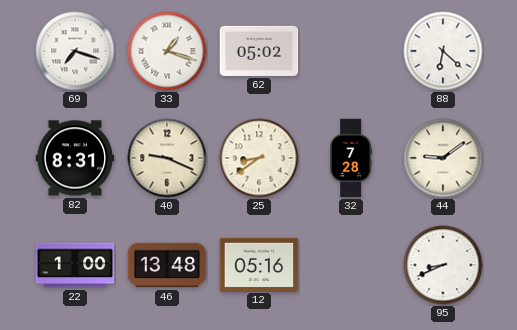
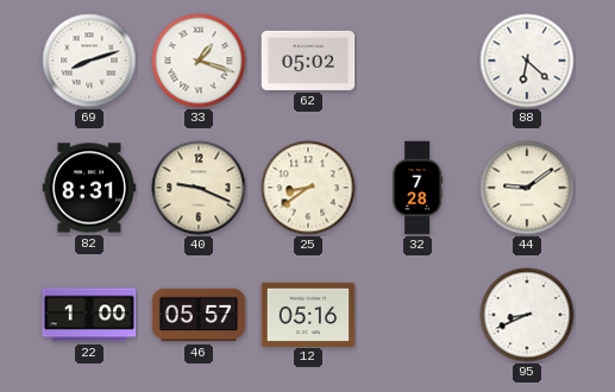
69: 7:18 -> 8:12
46: 13:48 -> 05:57
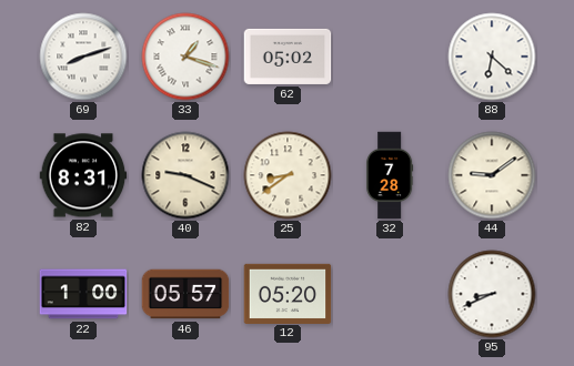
12: 05:16 -> 05:20
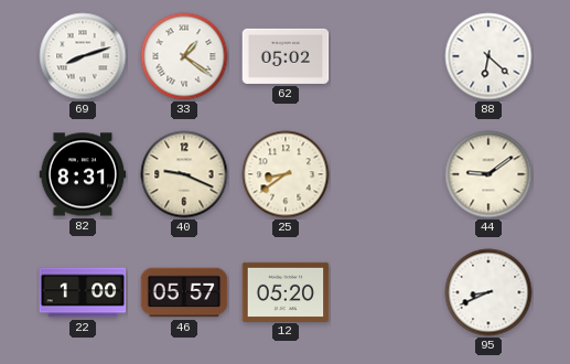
33: 1:18 -> 1:21
32: 7:28 -> none
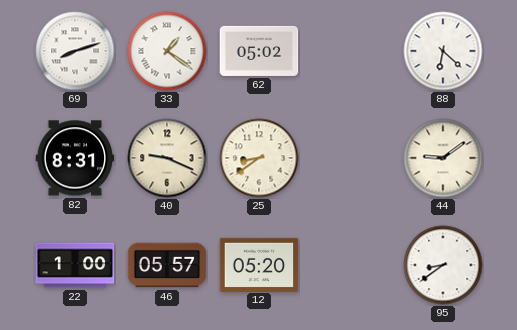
95: 8:41 -> 8:39
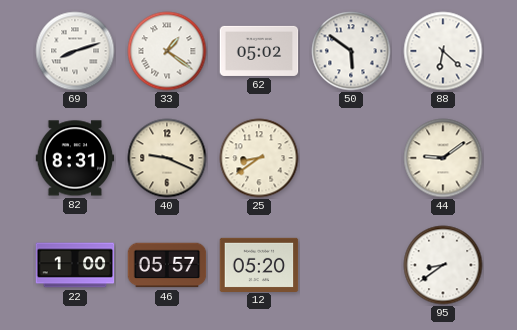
50: none -> 5:51
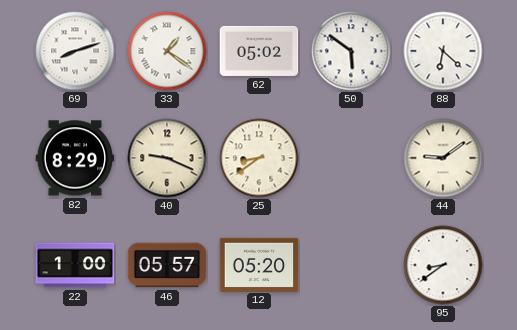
82: 8:31 -> 8:29
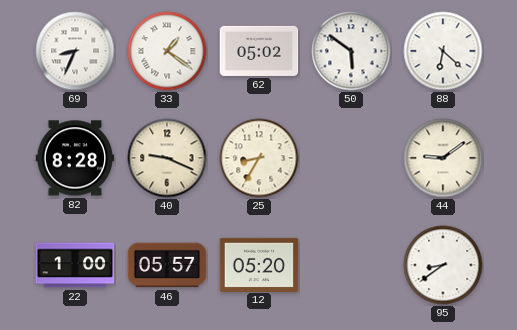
69: 8:12 -> 8:34
82: 8:29 -> 8:28
25: 8:39 -> 8:35
